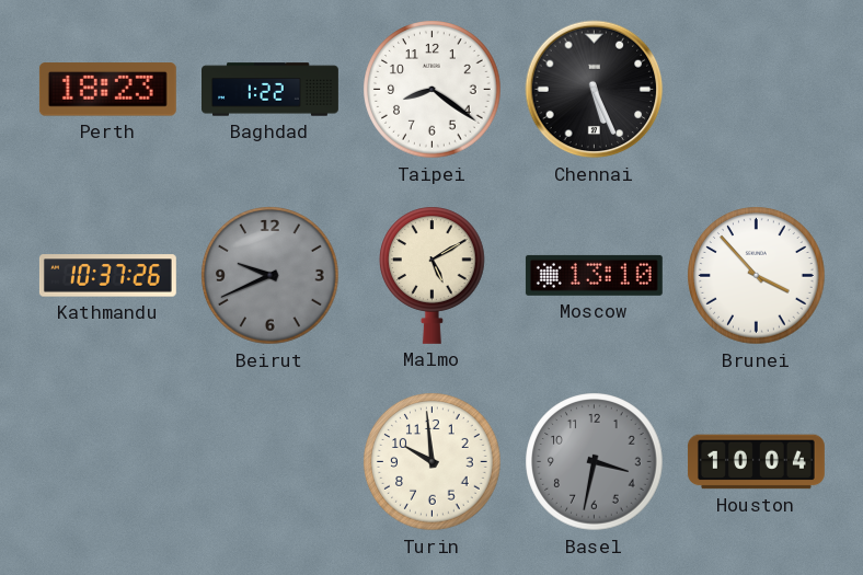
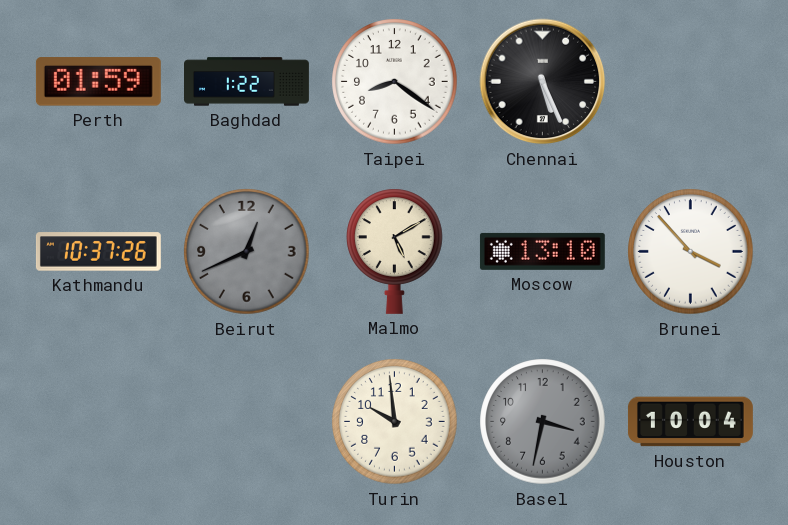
Perth: 18:23 -> 01:59
Beirut: 9:41 -> 12:41
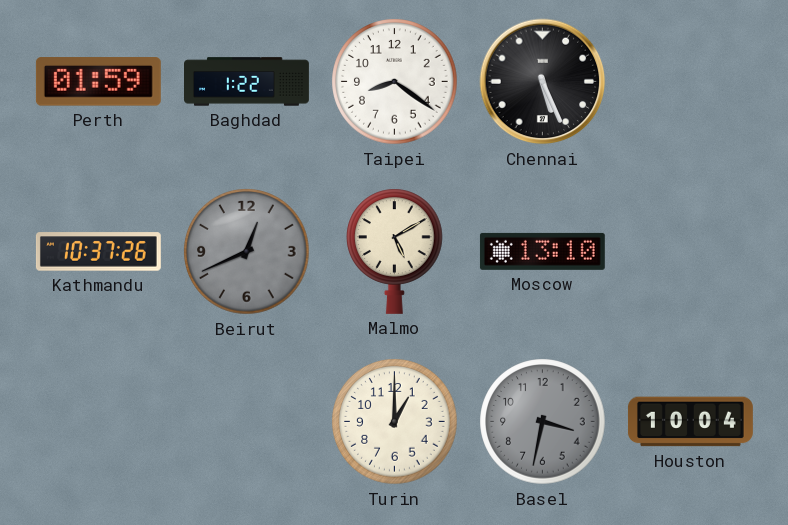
Brunei: 3:53 -> none
Turin: 9:59 -> 1:00
